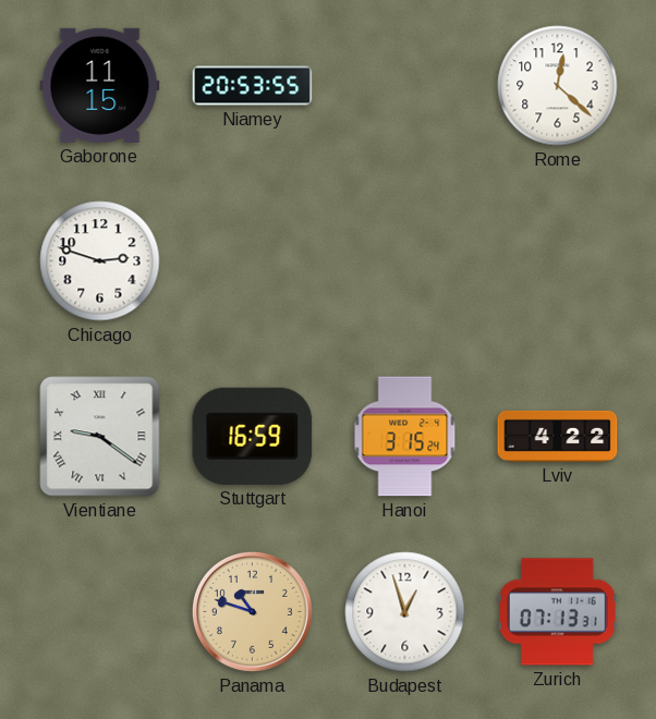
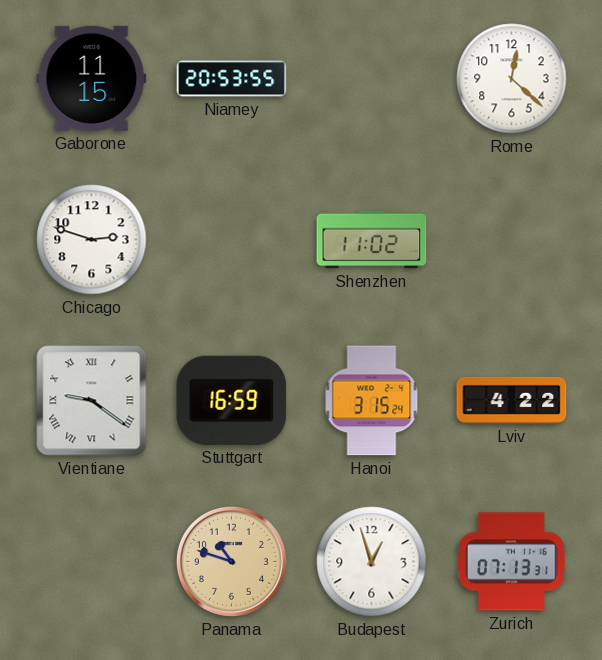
Shenzhen: none -> 11:02
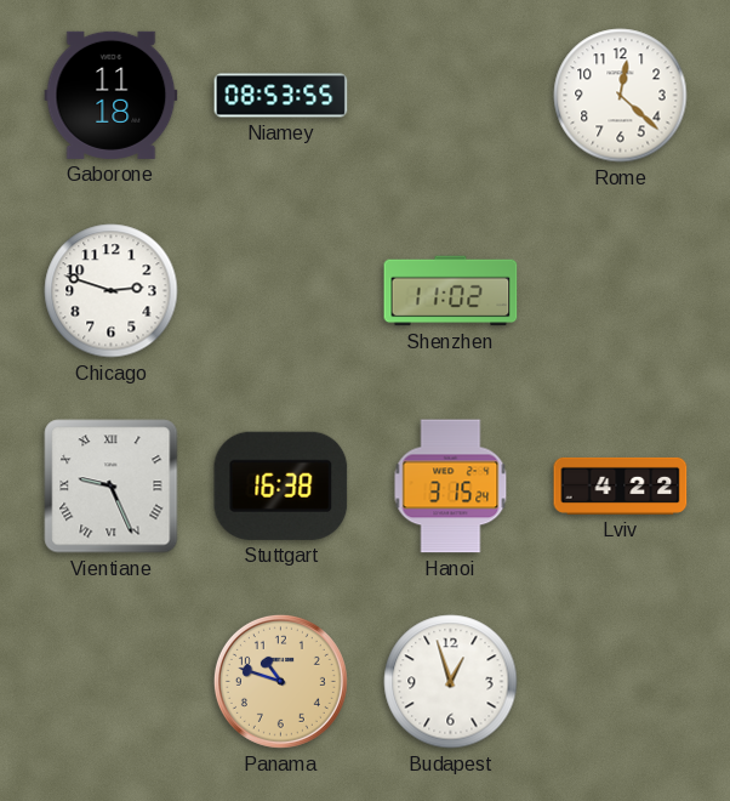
Gaborone: 11:15 -> 11:18
Niamey: 20:53 -> 08:53
Vientiane: 9:21 -> 9:26
Stuttgart: 16:59 -> 16:38
Zurich: 07:13 -> none
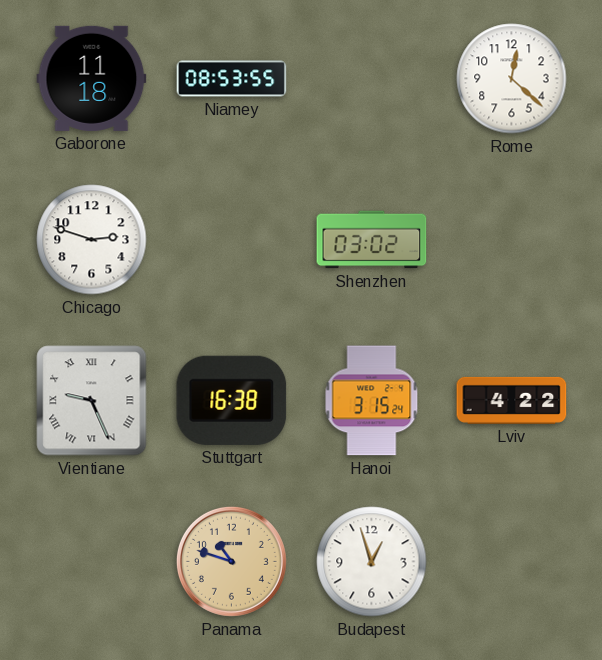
Shenzhen: 11:02 -> 03:02
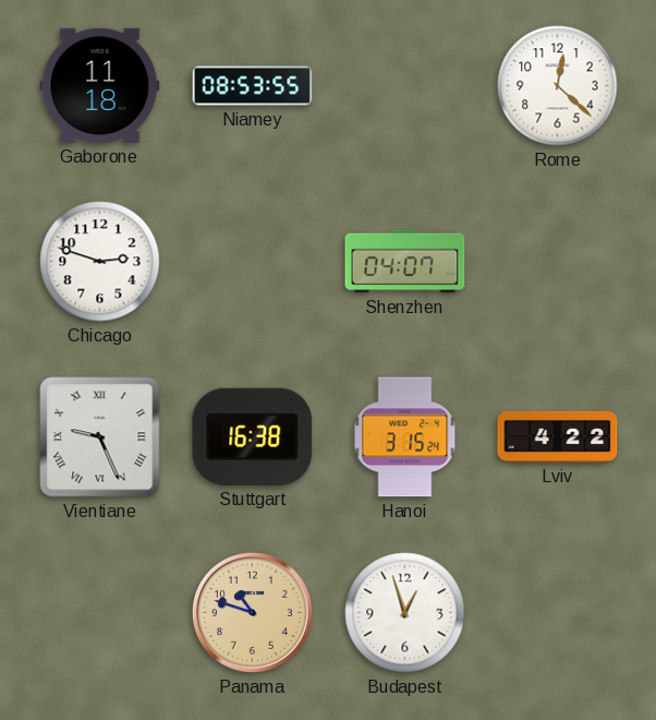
Shenzhen: 03:02 -> 04:07
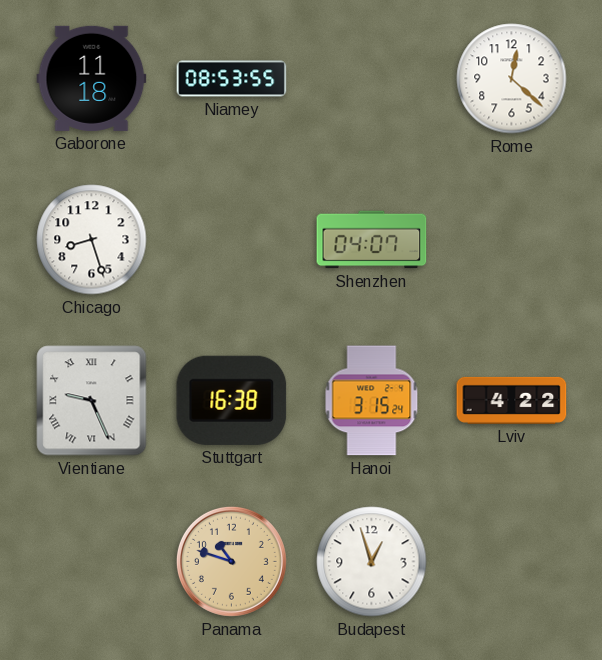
Chicago: 2:48 -> 8:27
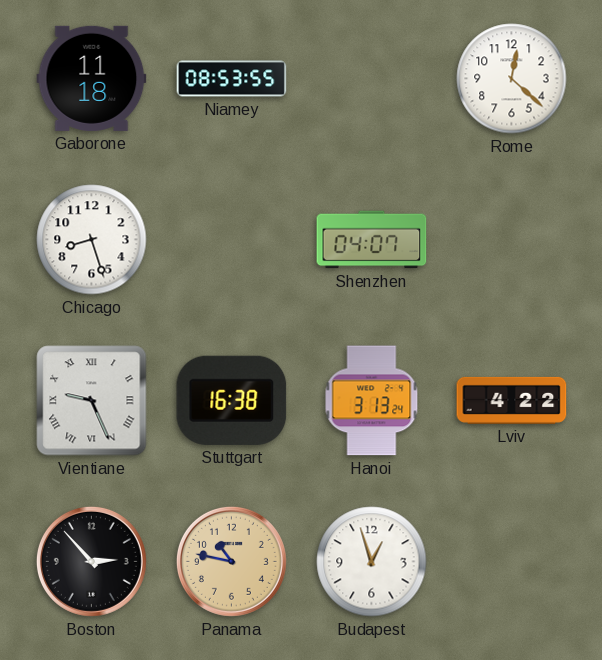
Hanoi: 3:15 -> 3:13
Boston: none -> 2:53
Panama: 10:48 -> 10:47
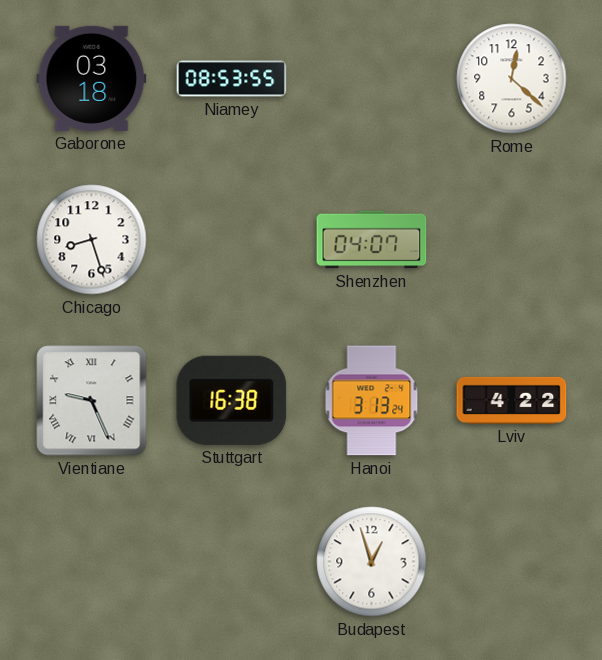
Gaborone: 11:18 -> 03:18
Boston: 2:53 -> none
Panama: 10:47 -> none
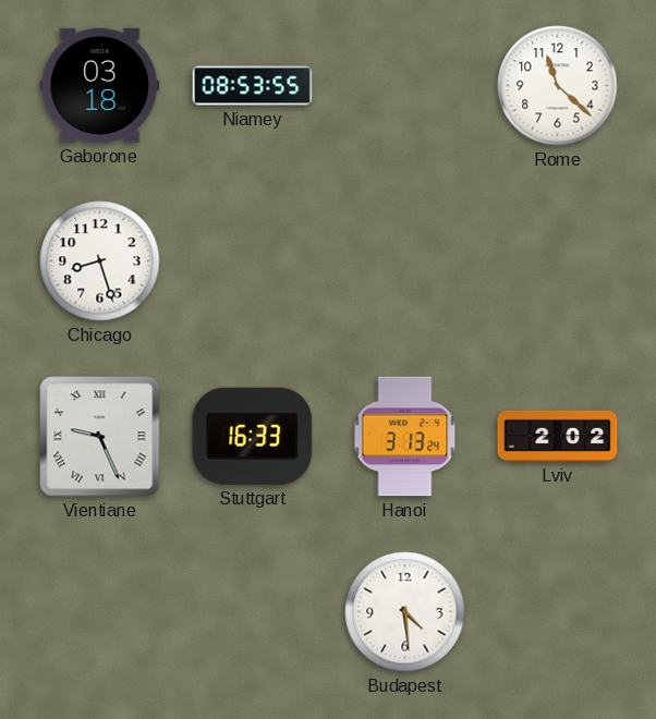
Rome: 12:22 -> 11:22
Shenzhen: 04:07 -> none
Stuttgart: 16:38 -> 16:33
Lviv: 4:22 -> 2:02
Budapest: 12:57 -> 4:29
